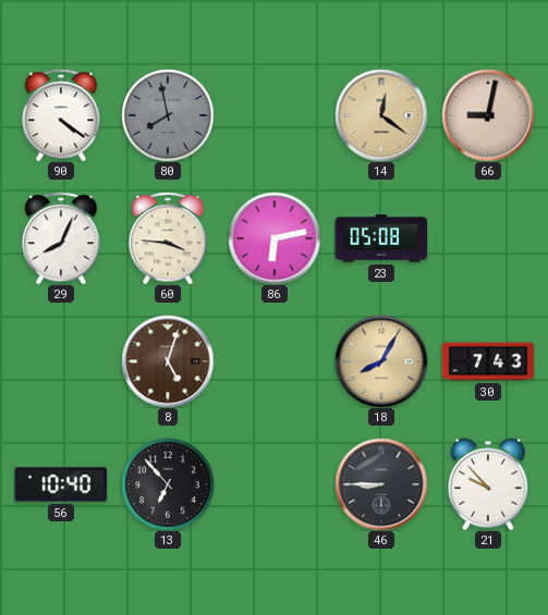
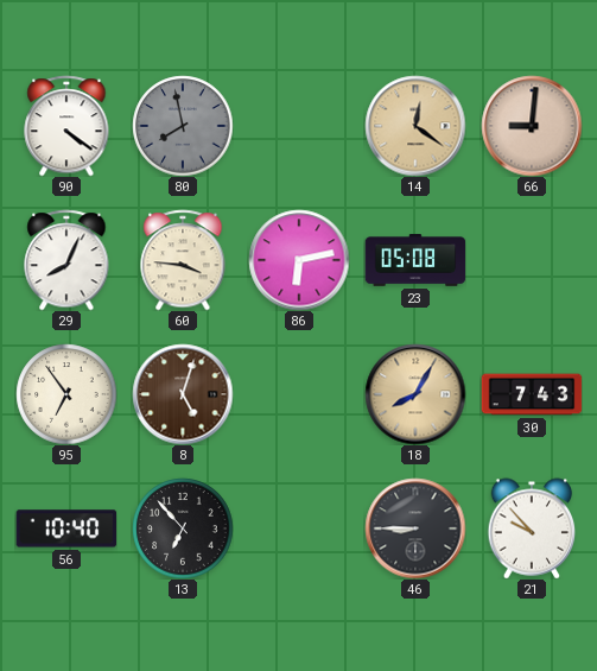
66: 9:02 -> 9:01
95: none -> 6:54
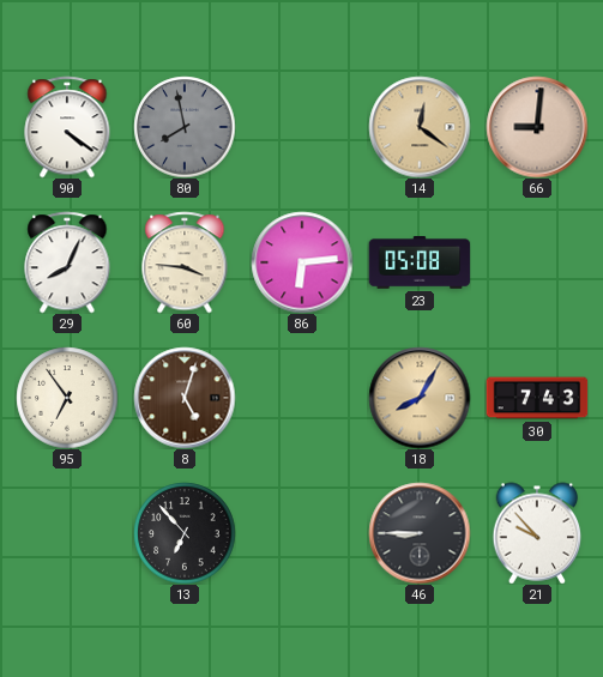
86: 6:13 -> 6:14
56: 10:40 -> none
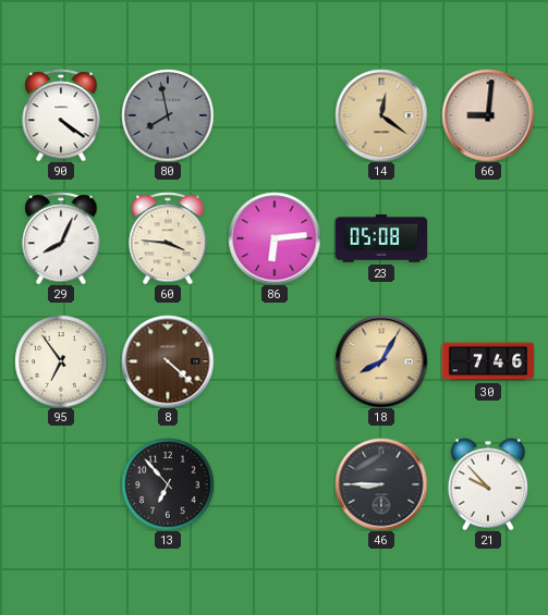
8: 5:03 -> 4:22
30: 7:43 -> 7:46
